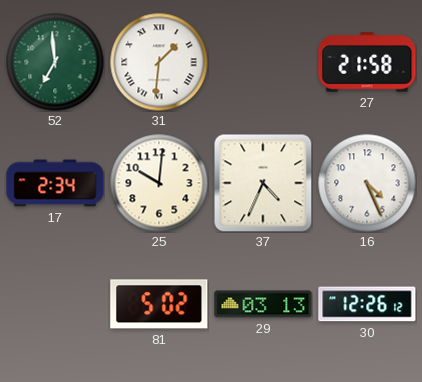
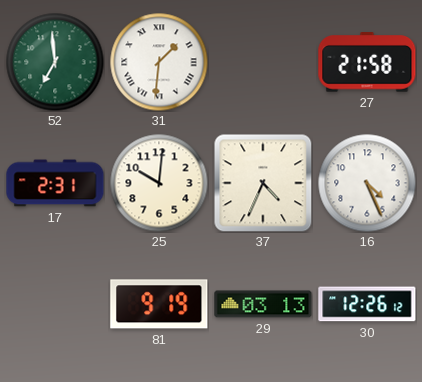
17: 2:34 -> 2:31
81: 5:02 -> 9:19
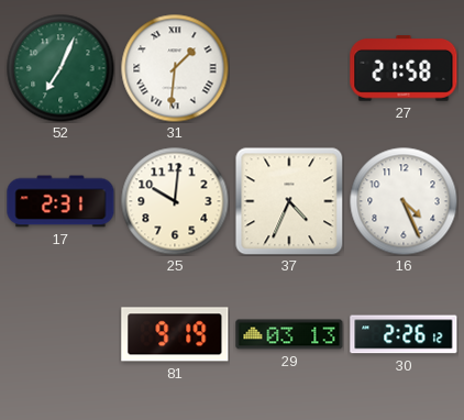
52: 6:59 -> 7:04
30: 12:26 -> 2:26
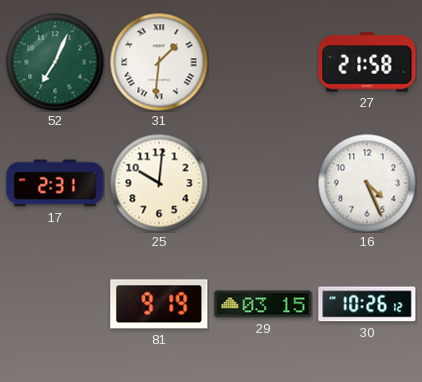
37: 4:34 -> none
29: 03:13 -> 03:15
30: 2:26 -> 10:26
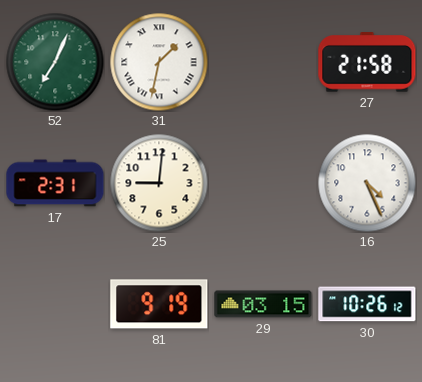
31: 1:31 -> 1:32
25: 10:01 -> 9:01
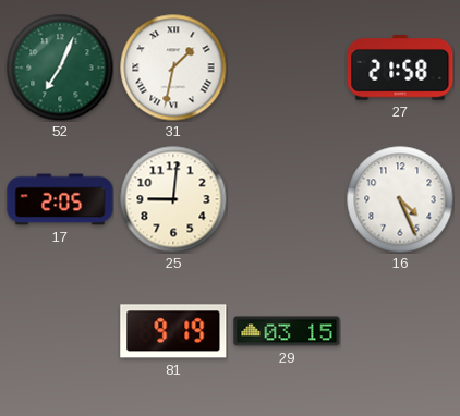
17: 2:31 -> 2:05
30: 10:26 -> none
